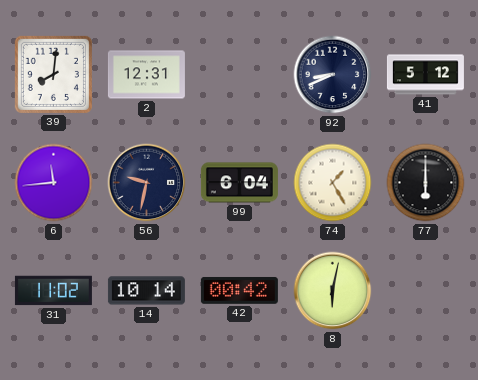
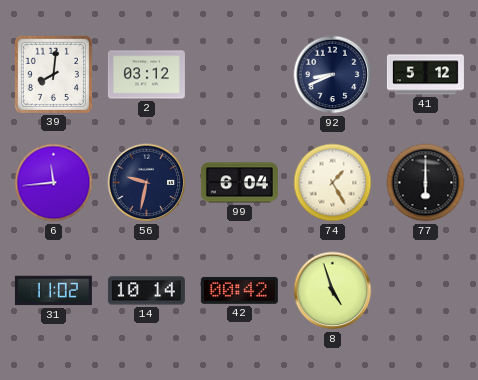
2: 12:31 -> 03:12
8: 6:02 -> 4:57
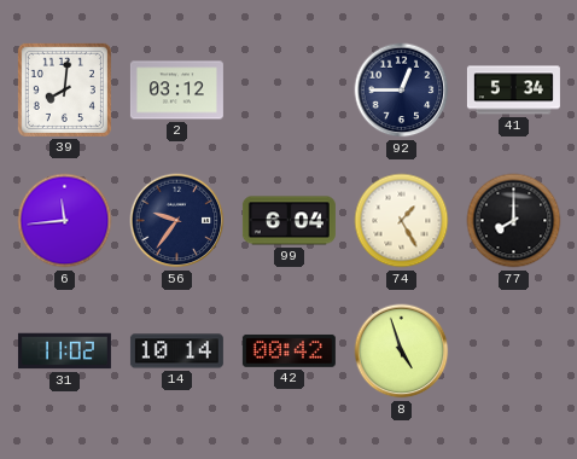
92: 8:41 -> 12:45
41: 5:12 -> 5:34
56: 9:32 -> 9:36
77: 6:00 -> 8:00
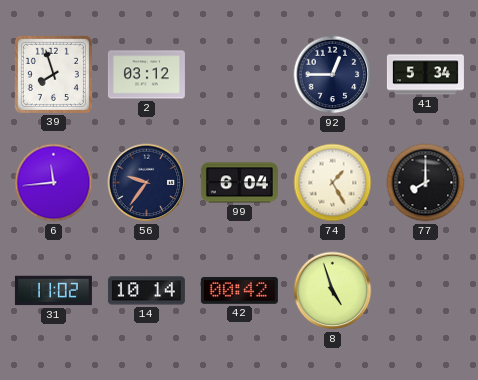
39: 8:01 -> 7:57
